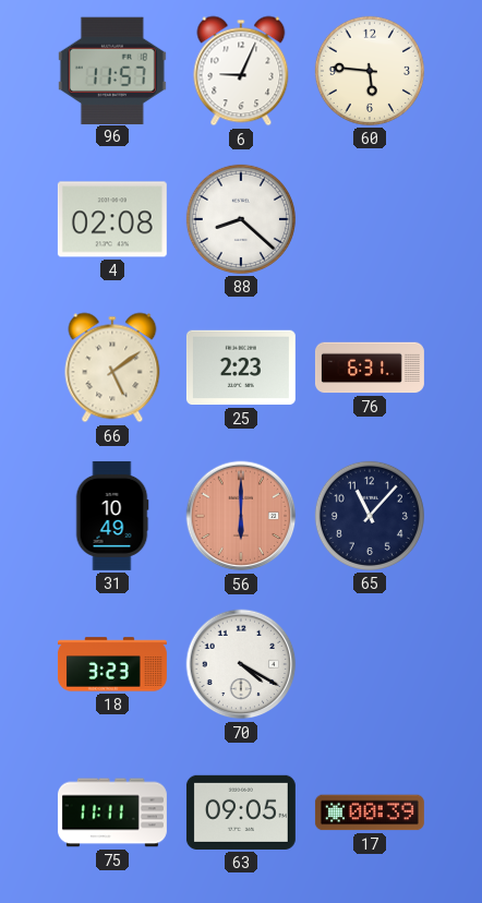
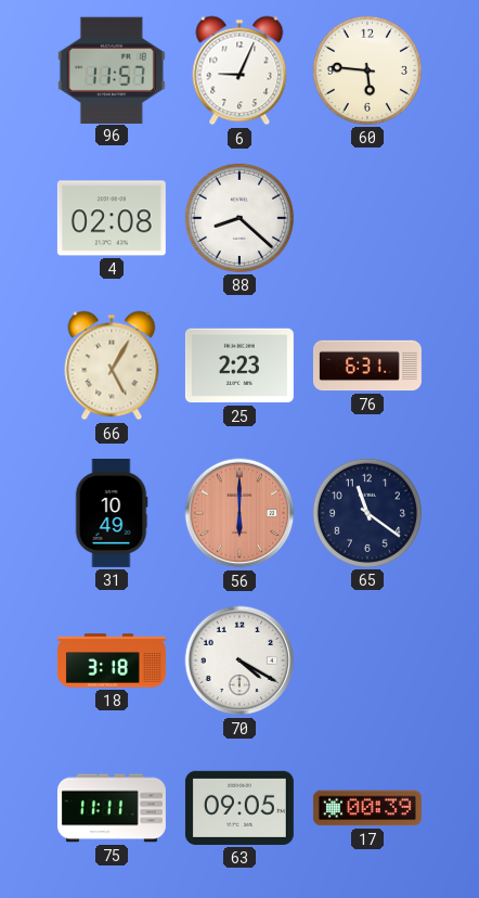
66: 5:09 -> 5:05
65: 11:07 -> 11:21
18: 3:23 -> 3:18
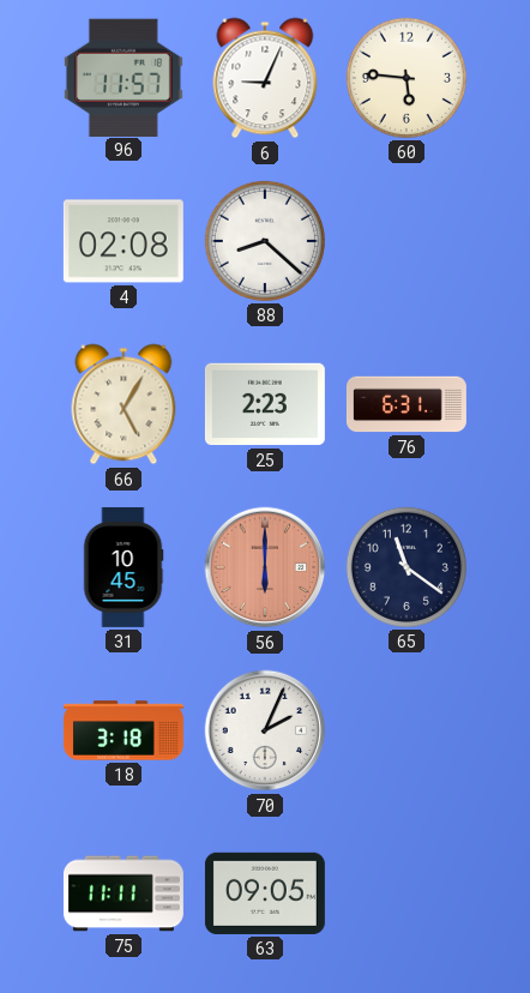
31: 10:49 -> 10:45
70: 4:20 -> 2:04
17: 00:39 -> none
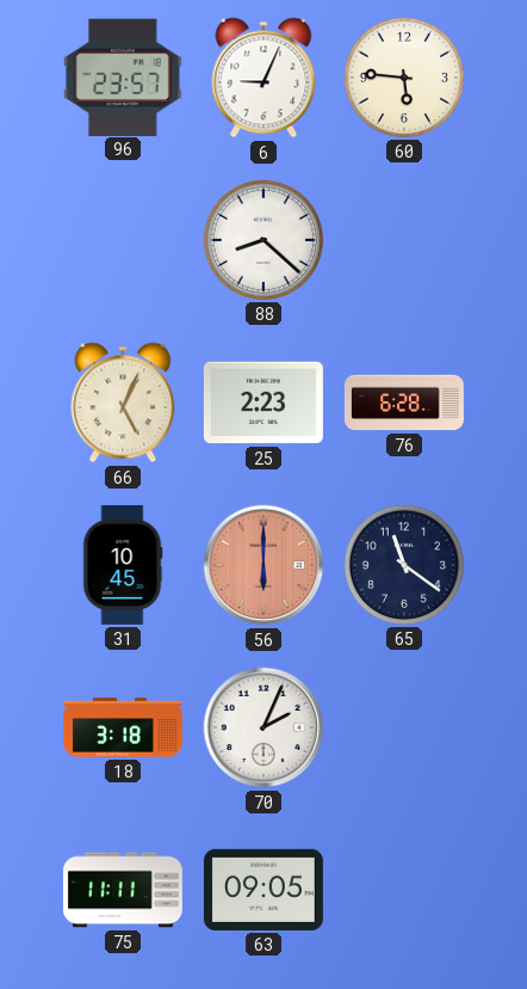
96: 11:57 -> 23:57
4: 02:08 -> none
66: 5:05 -> 5:04
76: 6:31 -> 6:28
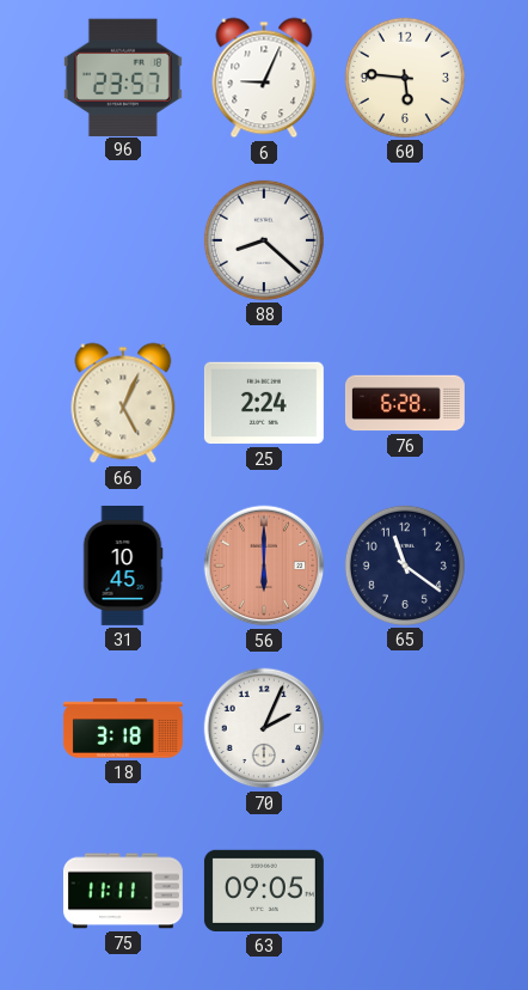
25: 2:23 -> 2:24
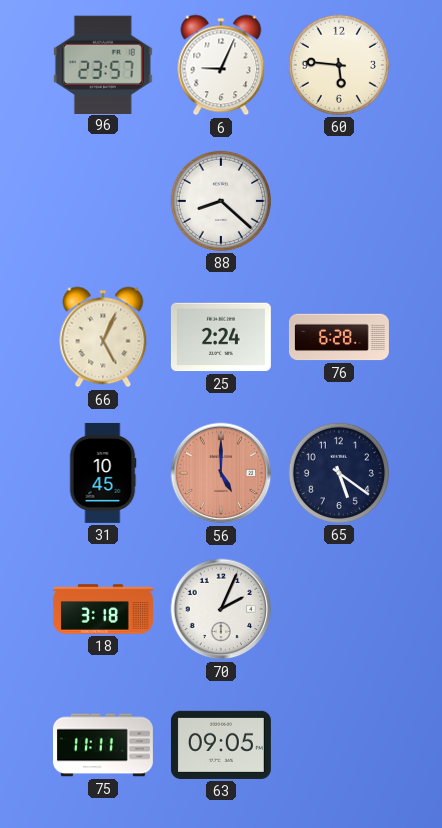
56: 6:00 -> 5:00
65: 11:21 -> 5:21
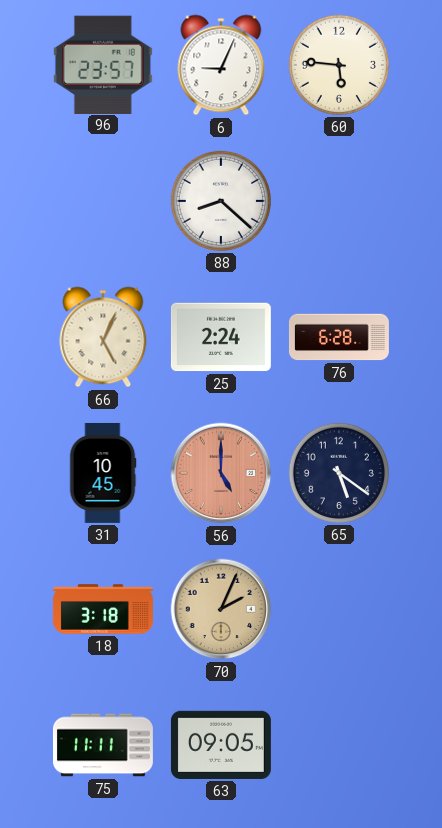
70 dial: white -> champagne
